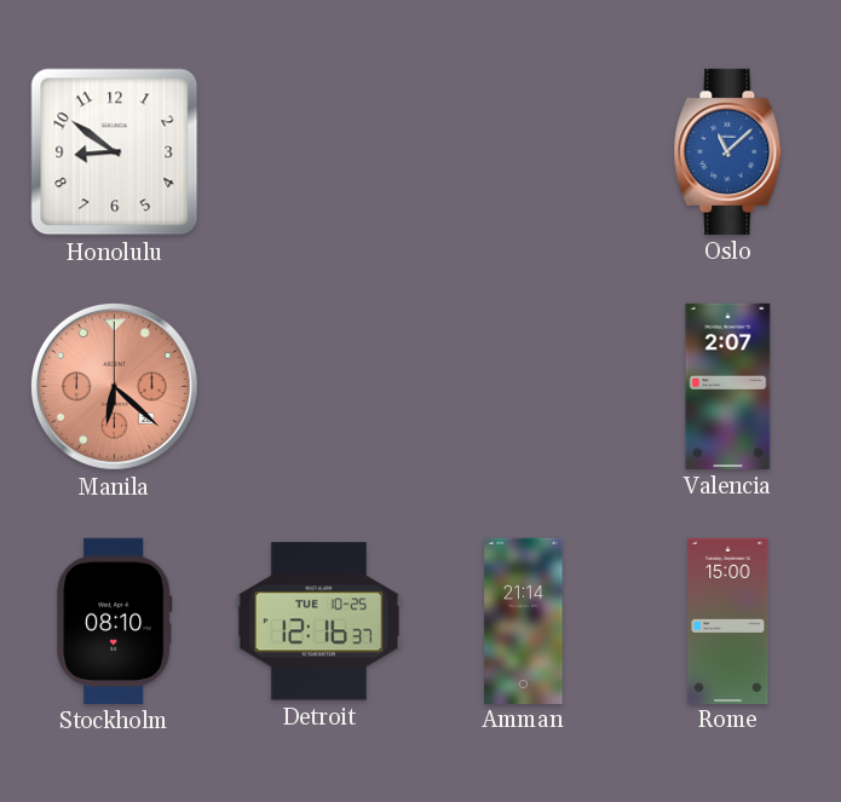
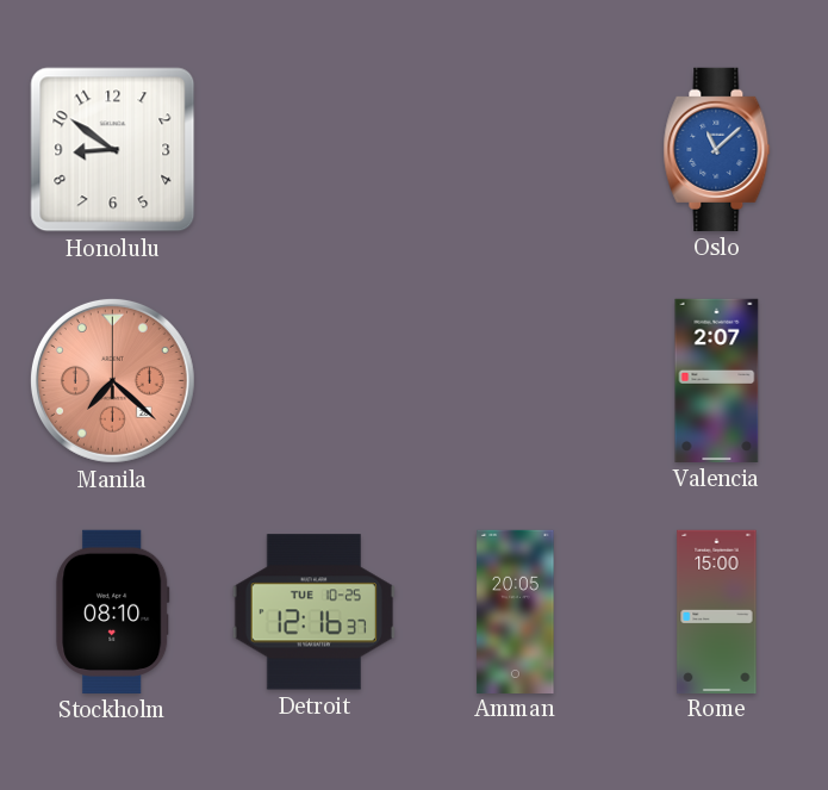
Manila: 6:22 -> 7:22
Amman: 21:14 -> 20:05
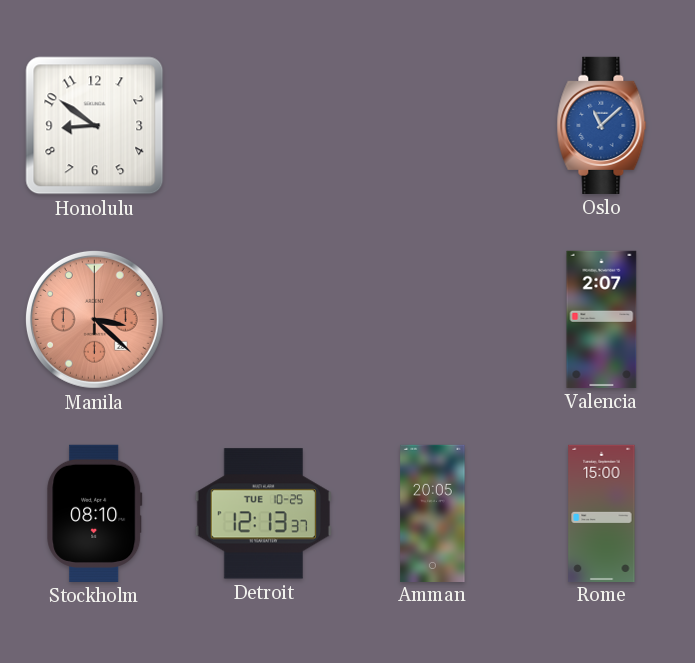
Manila: 7:22 -> 3:22
Detroit: 12:16 -> 12:13
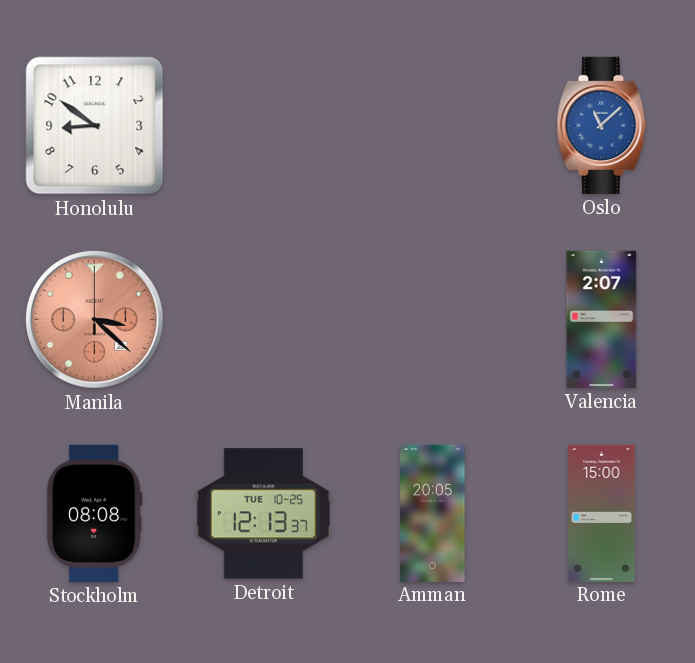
Stockholm: 08:10 -> 08:08
